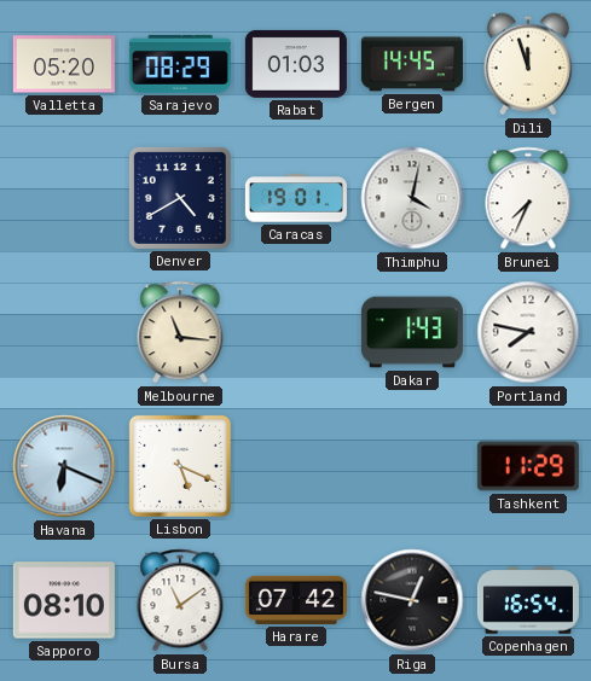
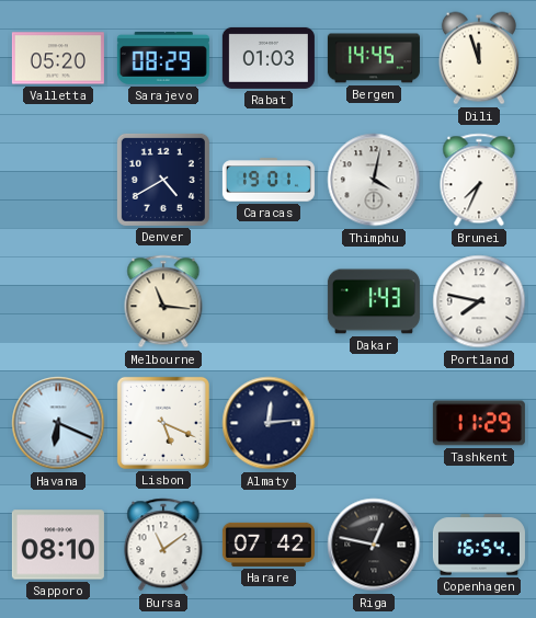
Almaty: none -> 12:14
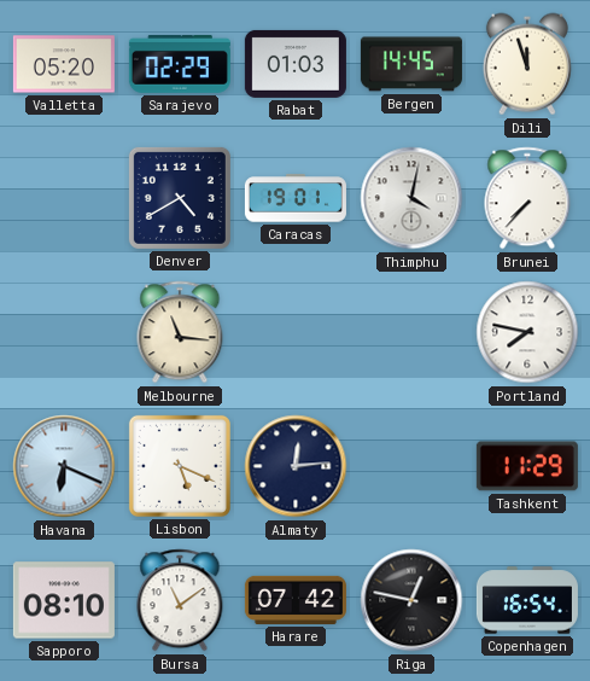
Sarajevo: 08:29 -> 02:29
Brunei: 7:34 -> 7:37
Dakar: 1:43 -> none
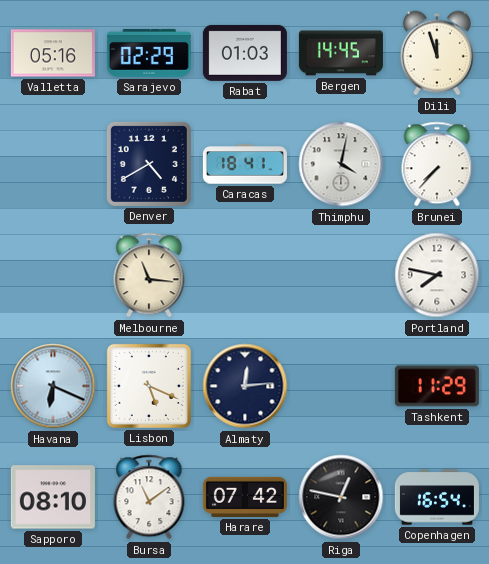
Valletta: 05:20 -> 05:16
Caracas: 19:01 -> 18:41
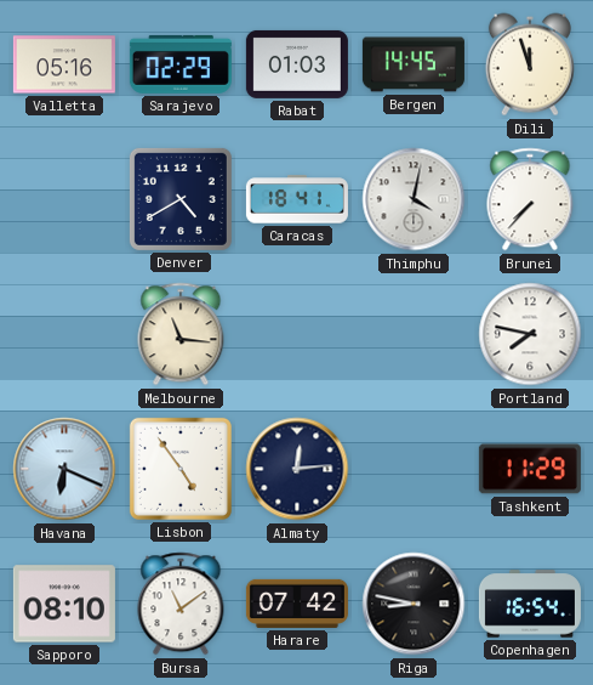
Lisbon: 5:19 -> 4:54
Riga: 12:47 -> 8:47
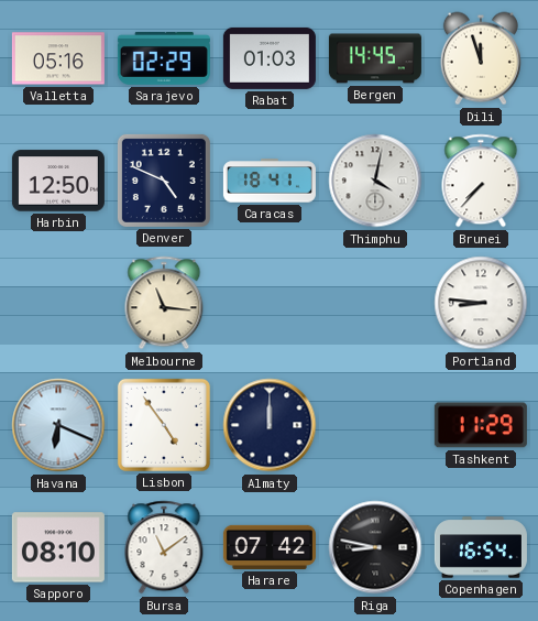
Harbin: none -> 12:50
Denver: 4:40 -> 4:49
Portland: 7:47 -> 8:46
Almaty: 12:14 -> 12:00
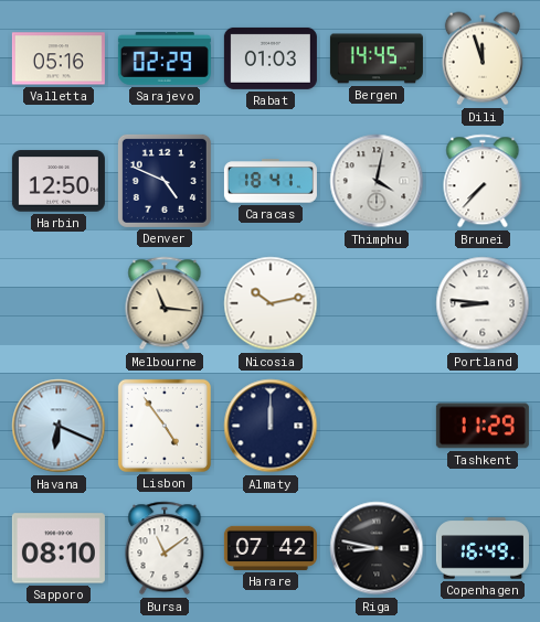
Nicosia: none -> 10:13
Copenhagen: 16:54 -> 16:49
